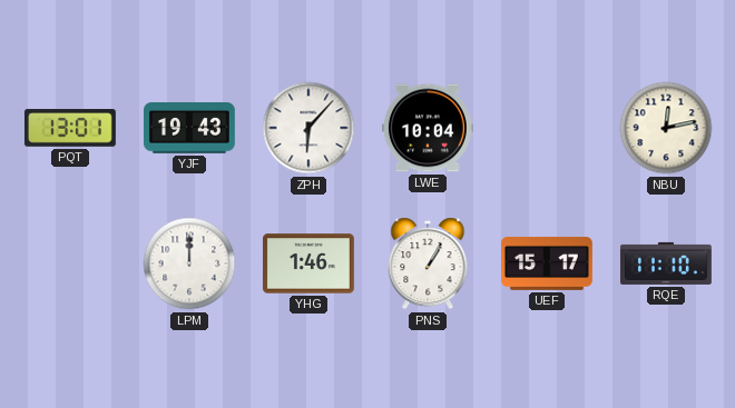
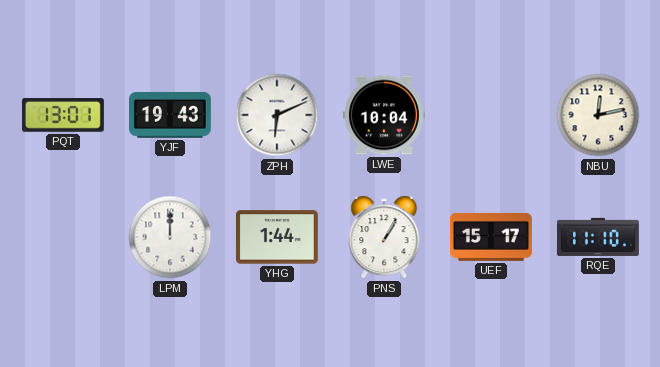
ZPH: 6:07 -> 6:11
YHG: 1:46 -> 1:44
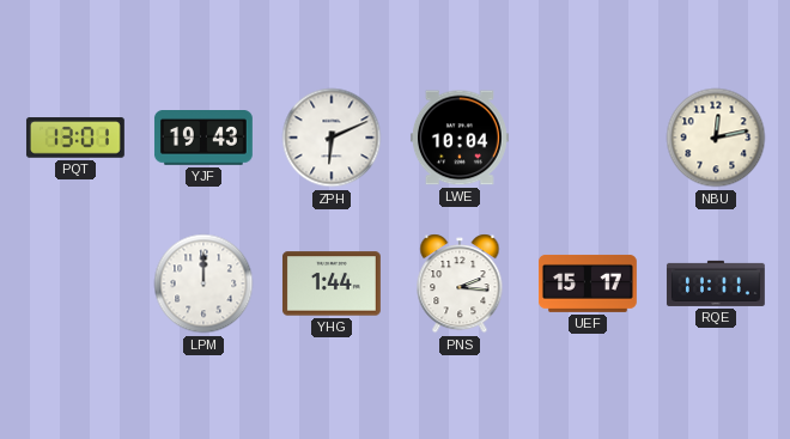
PNS: 1:05 -> 2:16
RQE: 11:10 -> 11:11
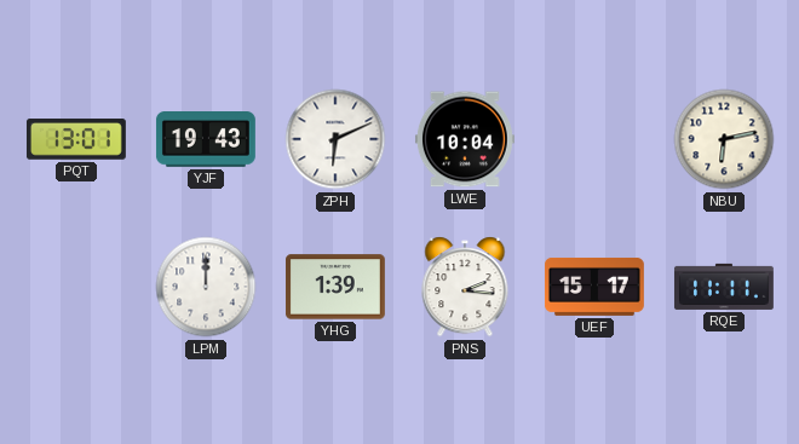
NBU: 12:13 -> 6:13
YHG: 1:44 -> 1:39
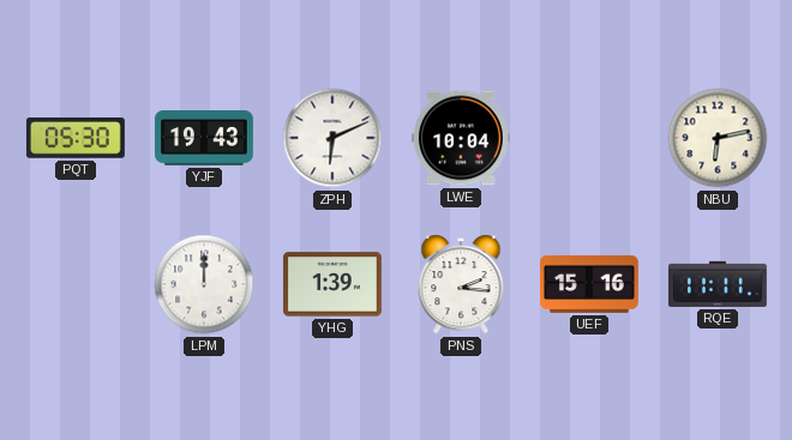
PQT: 13:01 -> 05:30
UEF: 15:17 -> 15:16
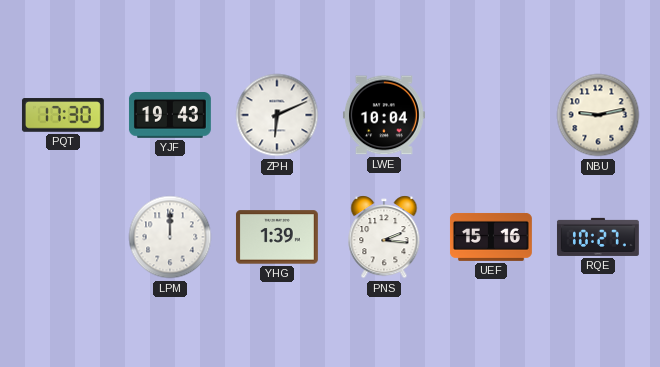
PQT: 05:30 -> 17:30
NBU: 6:13 -> 9:13
RQE: 11:11 -> 10:27
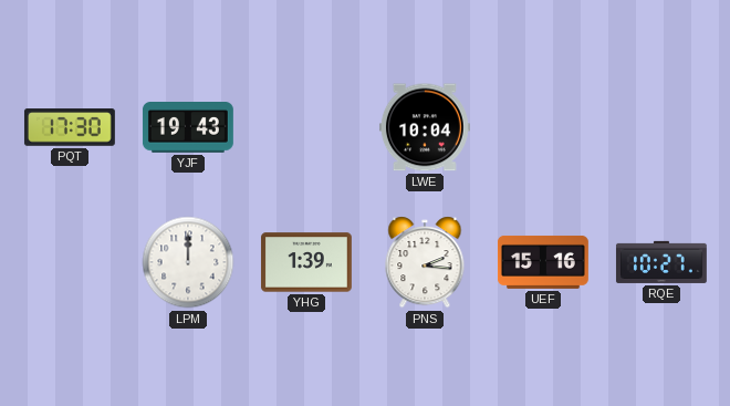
ZPH: 6:11 -> none
NBU: 9:13 -> none
